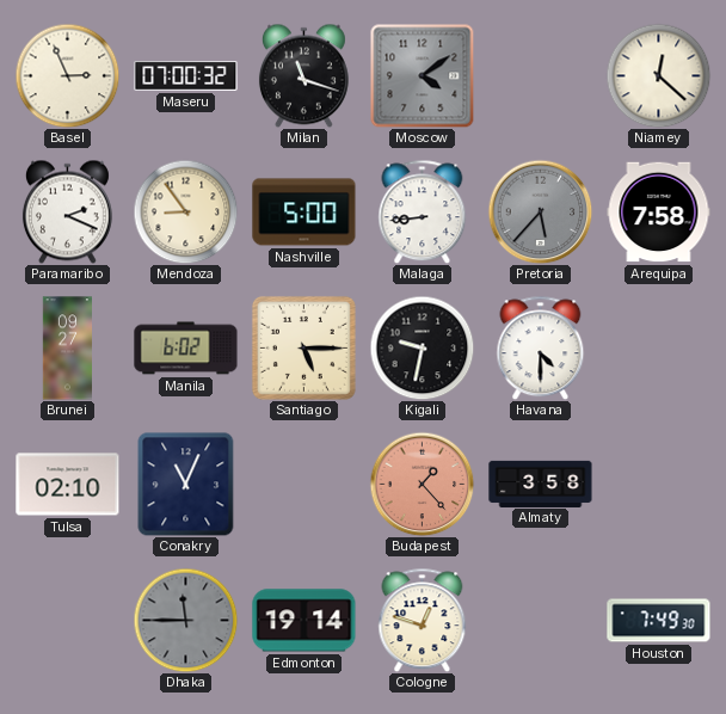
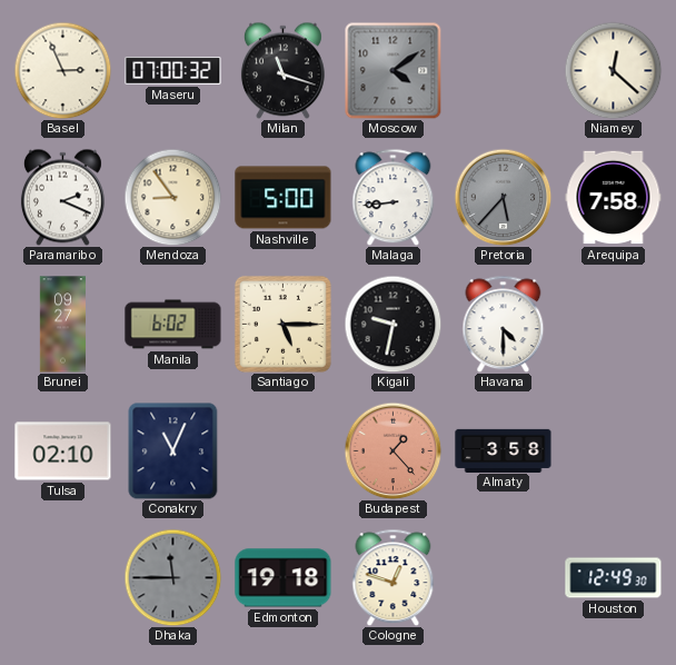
Edmonton: 19:14 -> 19:18
Houston: 7:49 -> 12:49
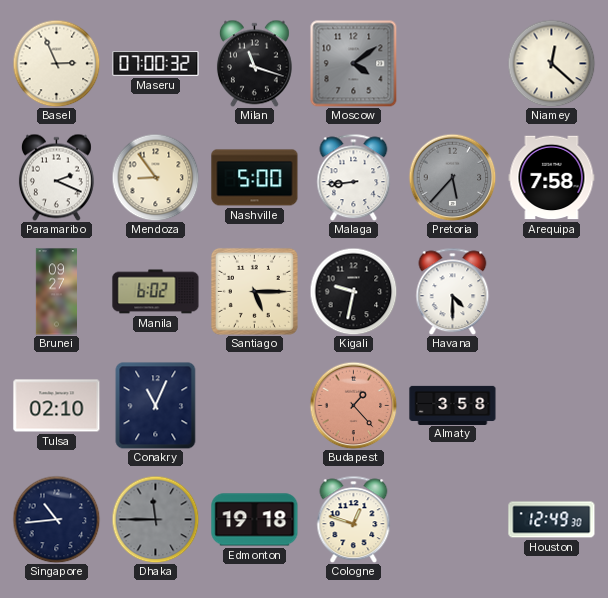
Singapore: none -> 10:44
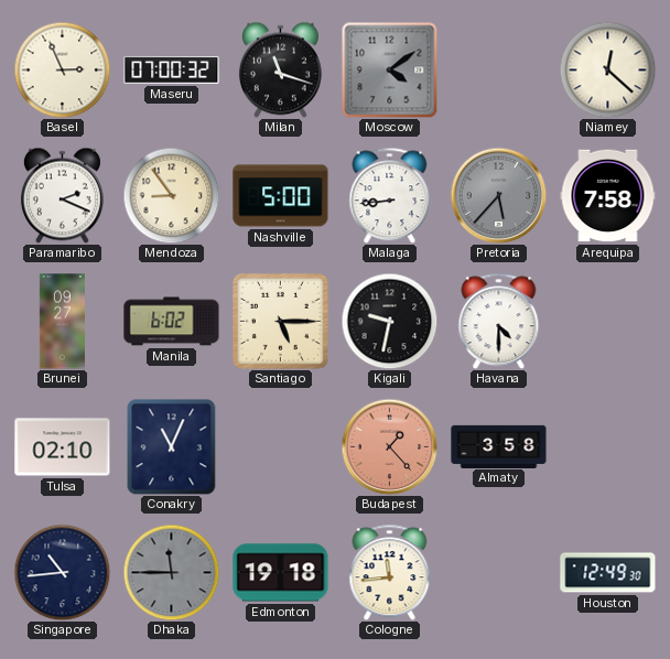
Cologne: 12:48 -> 11:44
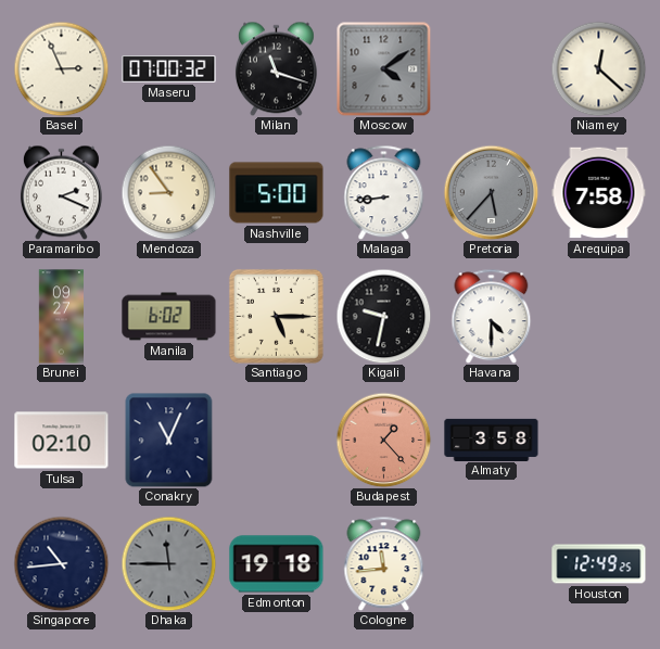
Houston: 12:49:30 -> 12:49:25
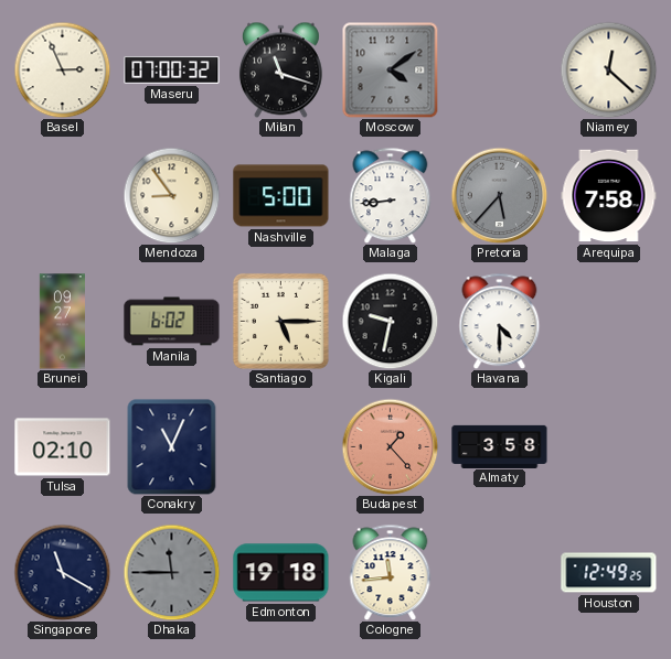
Paramaribo: 2:19 -> none
Singapore: 10:44 -> 11:20
